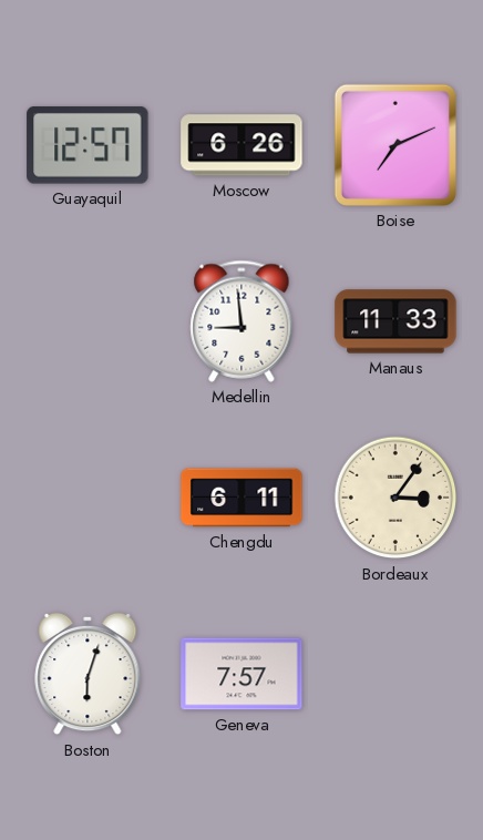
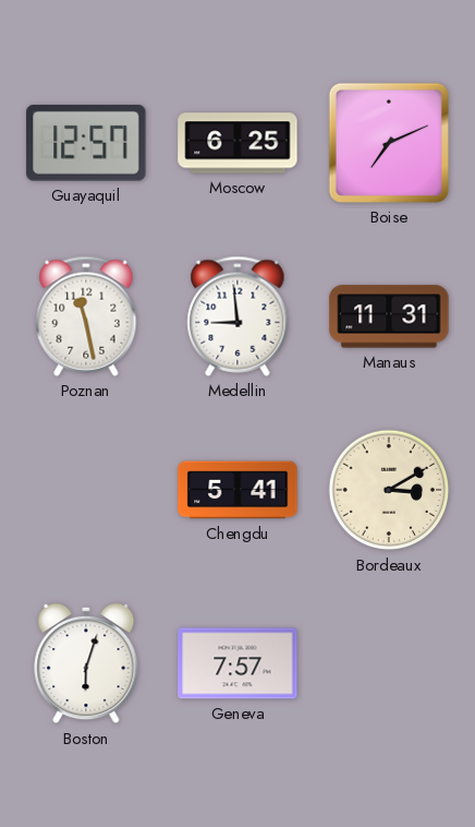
Moscow: 6:26 -> 6:25
Poznan: none -> 11:28
Manaus: 11:33 -> 11:31
Chengdu: 6:11 -> 5:41
Bordeaux: 3:06 -> 3:10
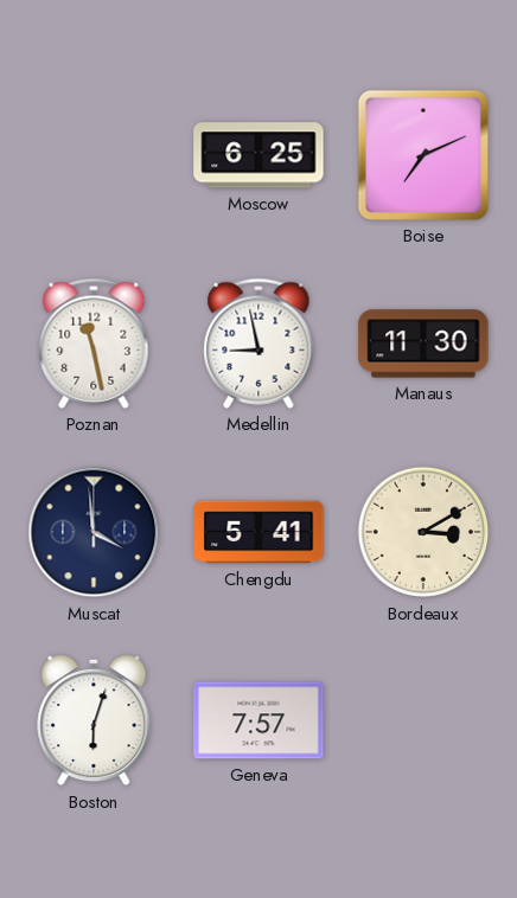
Guayaquil: 12:57 -> none
Medellin: 8:59 -> 8:58
Manaus: 11:31 -> 11:30
Muscat: none -> 3:59
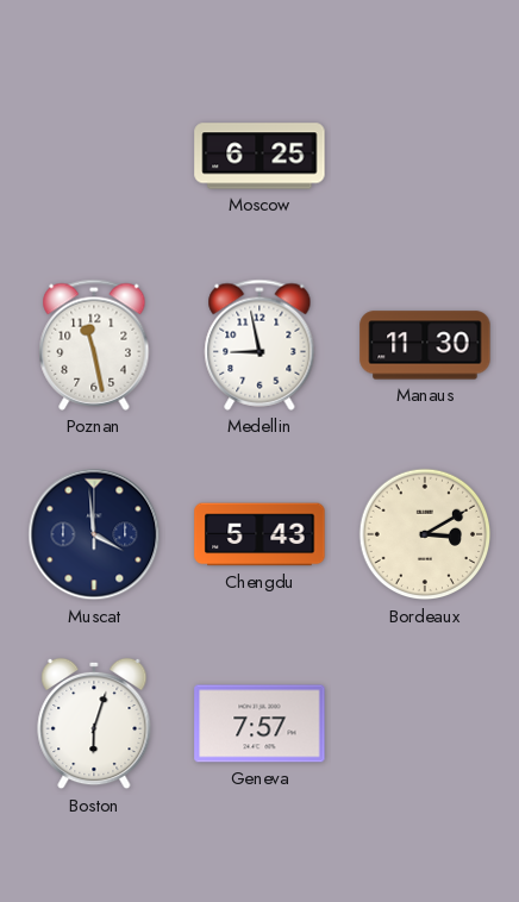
Boise: 7:11 -> none
Chengdu: 5:41 -> 5:43
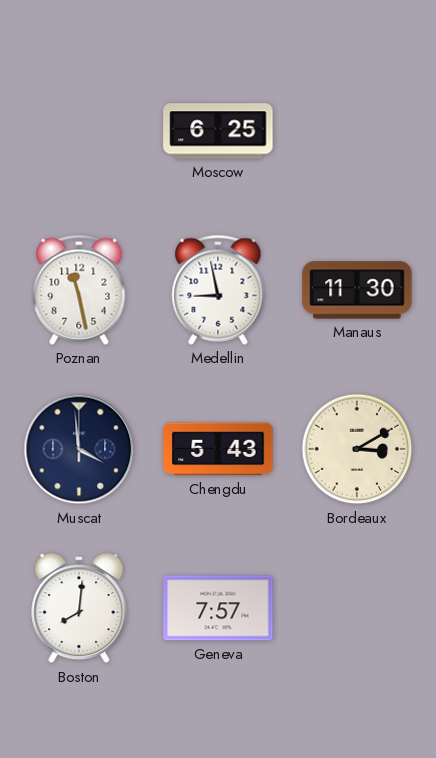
Boston: 6:03 -> 8:01
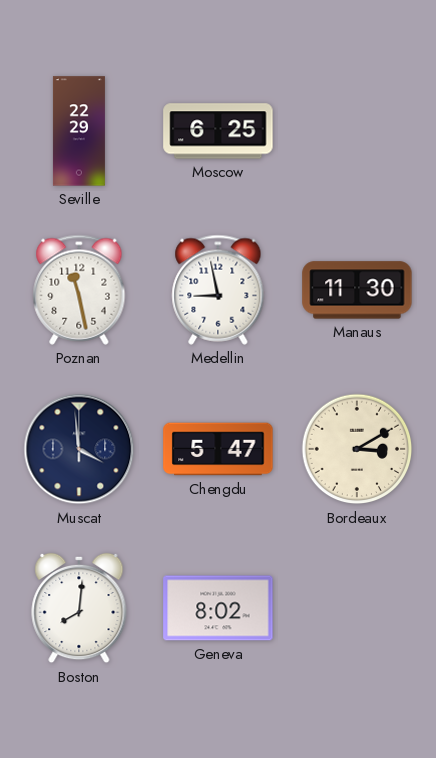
Seville: none -> 22:29
Chengdu: 5:43 -> 5:47
Geneva: 7:57 -> 8:02
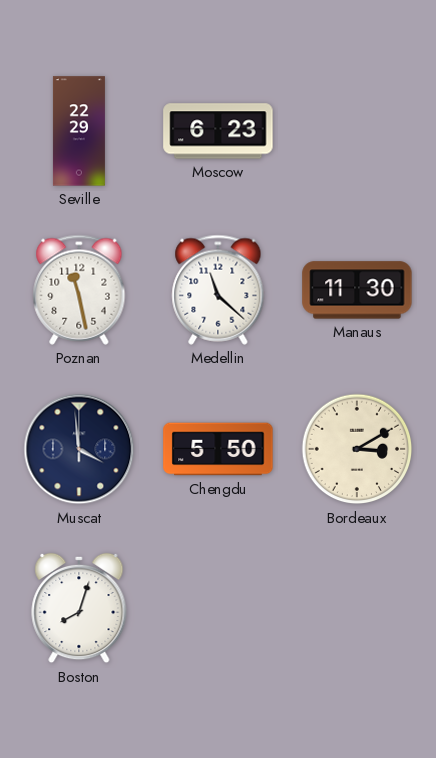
Moscow: 6:25 -> 6:23
Medellin: 8:58 -> 11:22
Chengdu: 5:47 -> 5:50
Boston: 8:01 -> 8:03
Geneva: 8:02 -> none
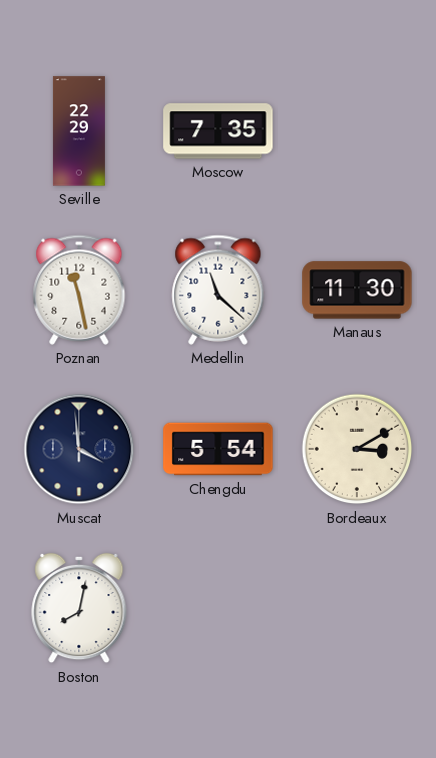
Moscow: 6:23 -> 7:35
Chengdu: 5:50 -> 5:54
Boston: 8:03 -> 8:02
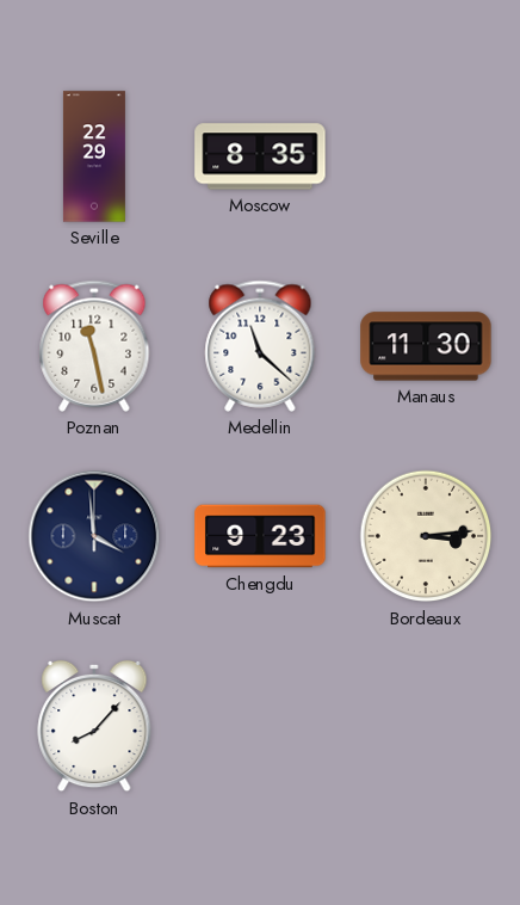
Moscow: 7:35 -> 8:35
Chengdu: 5:54 -> 9:23
Bordeaux: 3:10 -> 3:14
Boston: 8:02 -> 8:07
